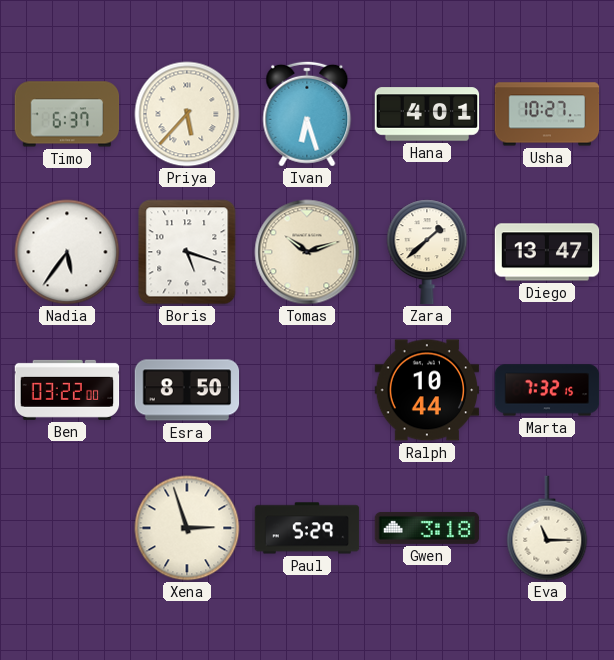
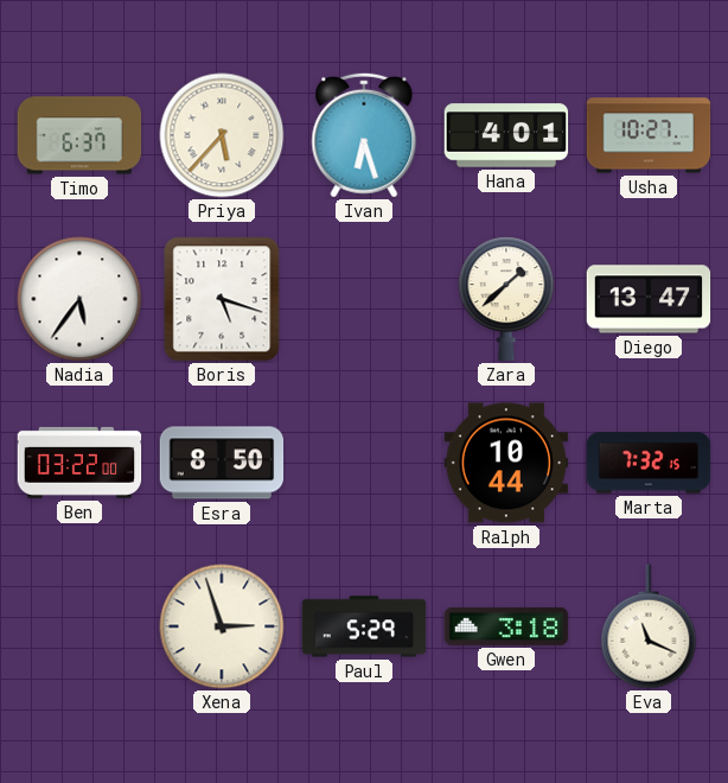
Tomas: 10:12 -> none
Eva: 11:15 -> 11:19
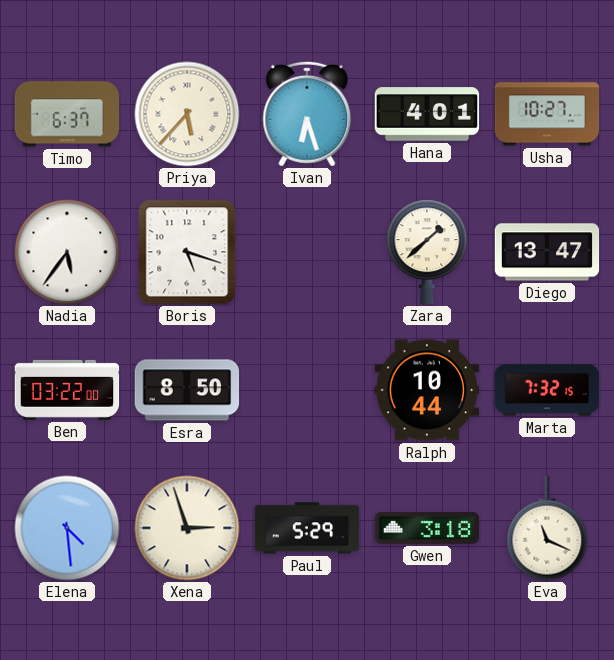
Elena: none -> 4:29
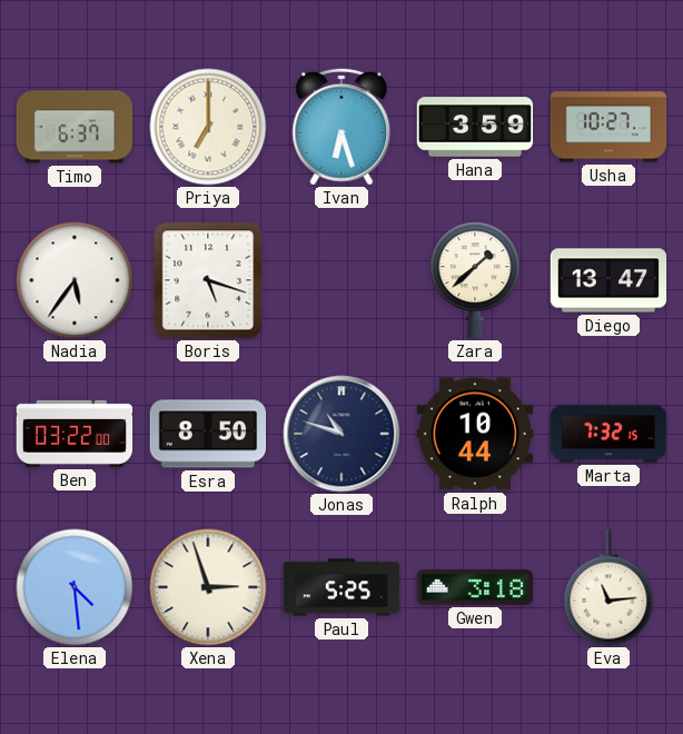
Priya: 5:37 -> 7:00
Hana: 4:01 -> 3:59
Jonas: none -> 10:48
Paul: 5:29 -> 5:25
Eva: 11:19 -> 11:14
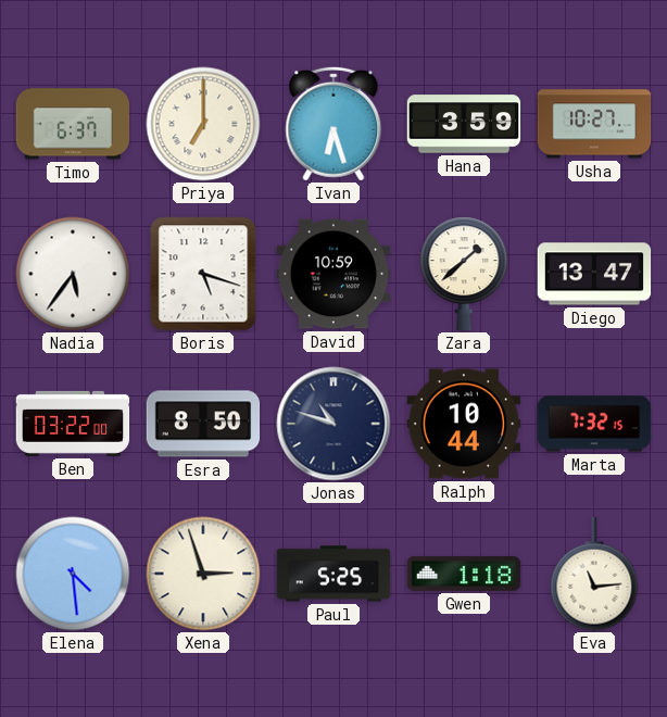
David: none -> 10:59
Gwen: 3:18 -> 1:18
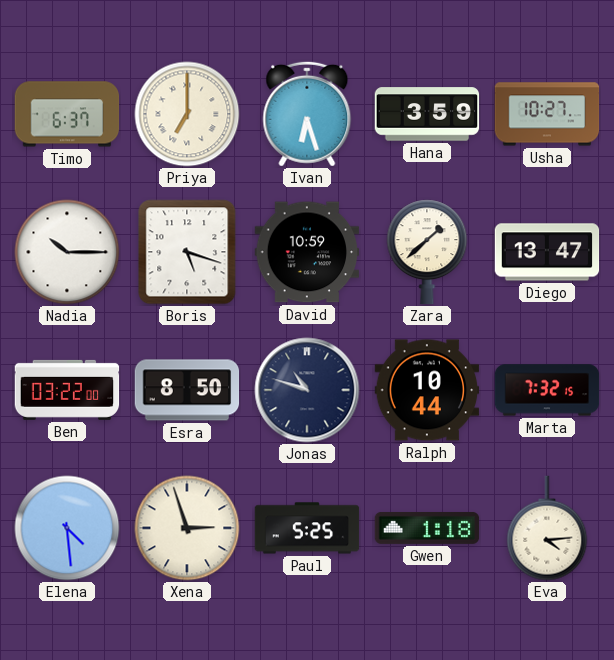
Nadia: 5:36 -> 10:15
Eva: 11:14 -> 4:14
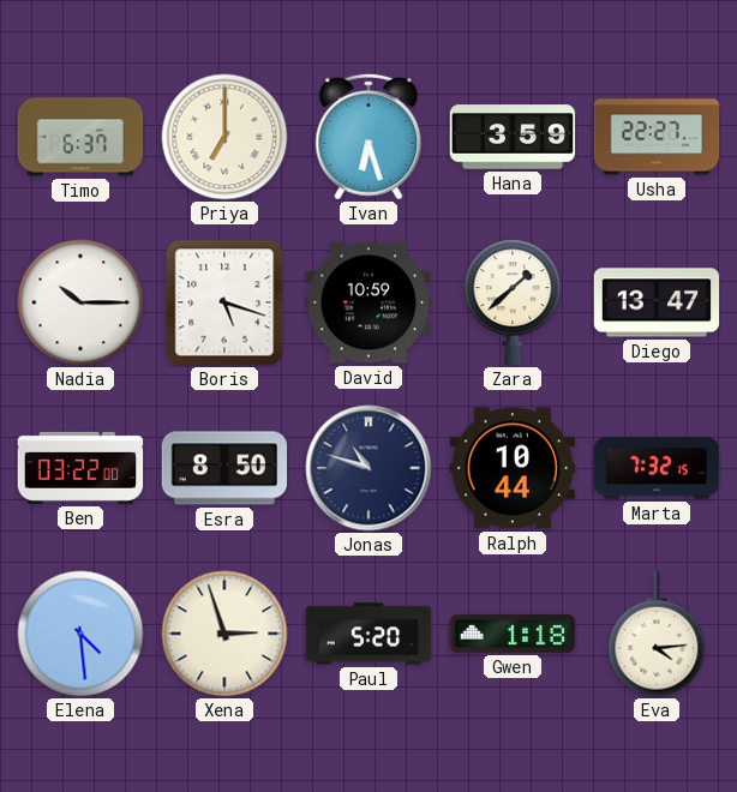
Usha: 10:27 -> 22:27
Paul: 5:25 -> 5:20
